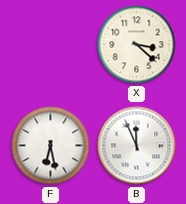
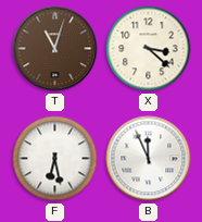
T: none -> 11:03
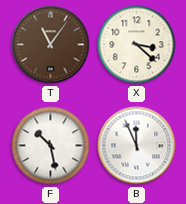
T: 11:03 -> 11:06
F: 6:28 -> 10:28
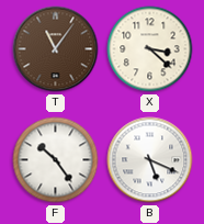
F: 10:28 -> 10:24
B: 11:56 -> 5:19
